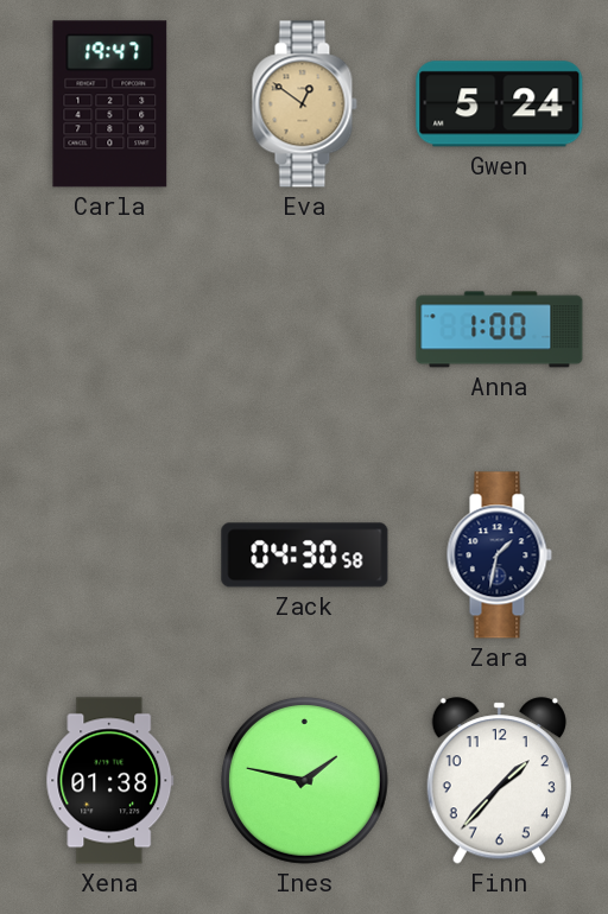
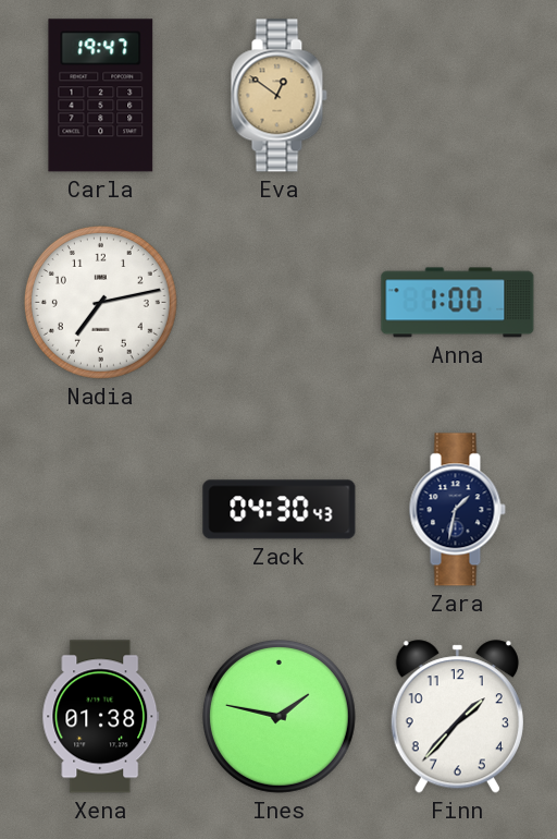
Gwen: 5:24 -> none
Nadia: none -> 7:13
Zack: 04:30:58 -> 04:30:43
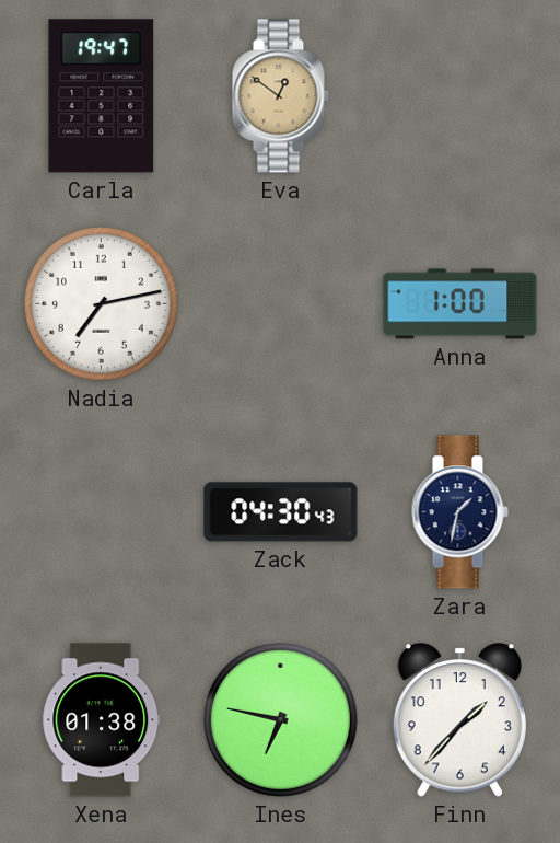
Ines: 1:47 -> 6:47
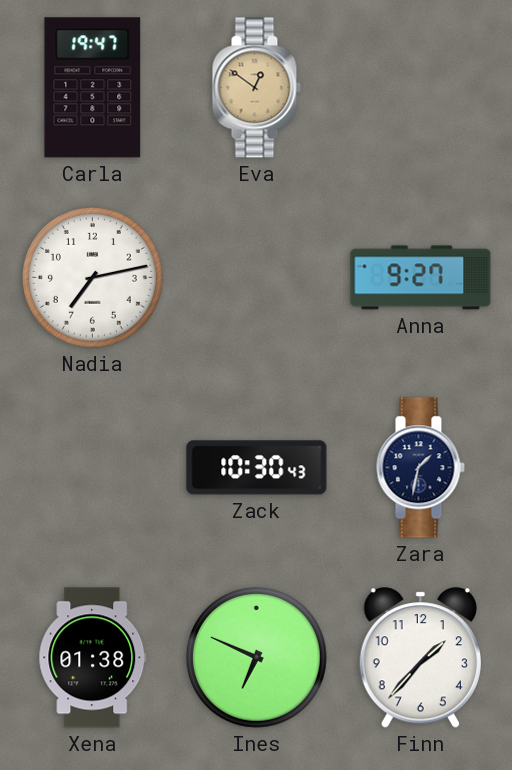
Anna: 1:00 -> 9:27
Zack: 04:30 -> 10:30
Ines: 6:47 -> 6:49
